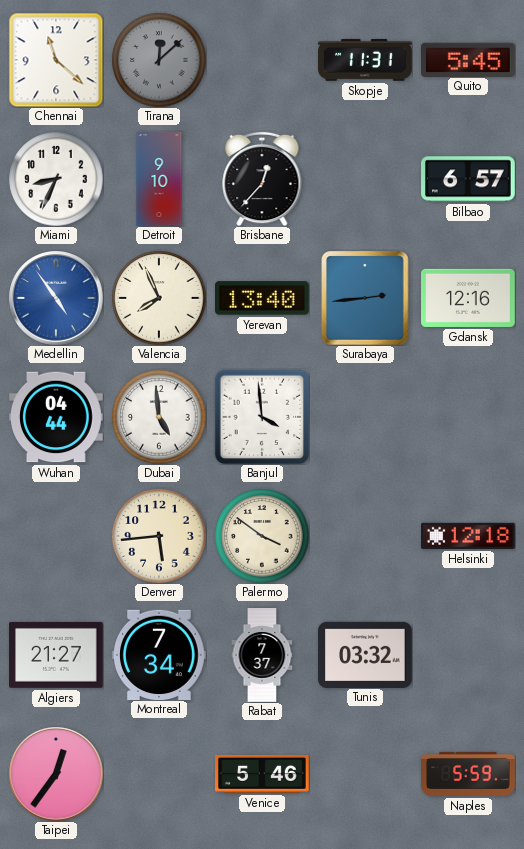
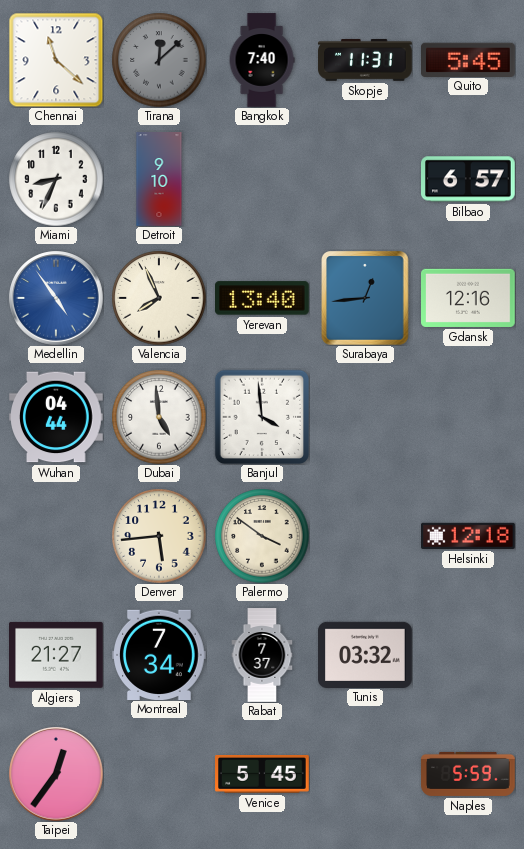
Bangkok: none -> 7:40
Brisbane: 12:37 -> none
Surabaya: 2:44 -> 12:44
Venice: 5:46 -> 5:45
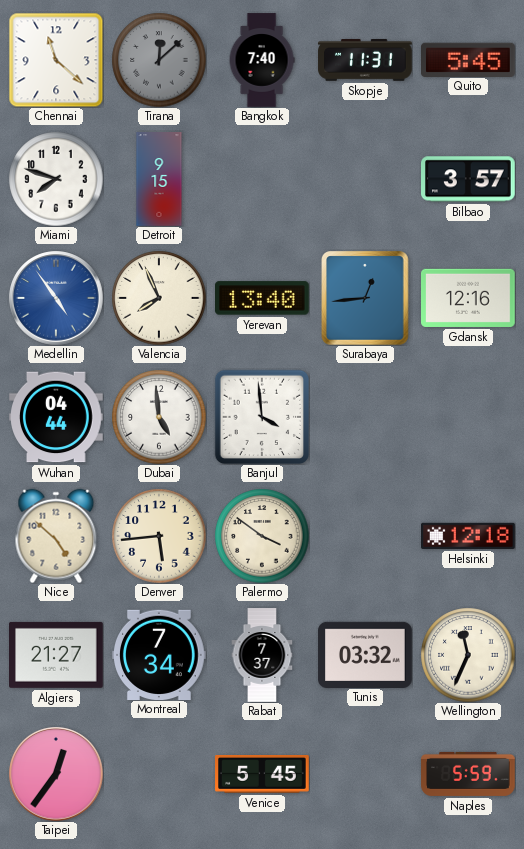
Miami: 8:34 -> 7:48
Detroit: 9:10 -> 9:15
Bilbao: 6:57 -> 3:57
Nice: none -> 4:52
Wellington: none -> 11:34
